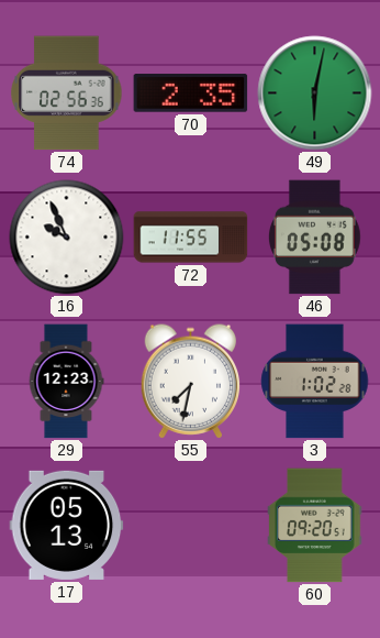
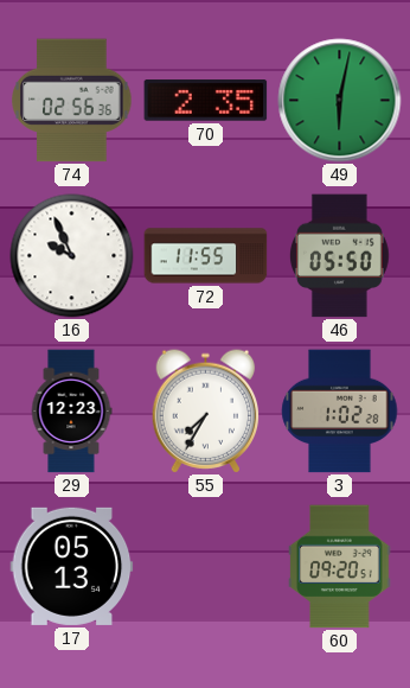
46: 05:08 -> 05:50
55: 7:32 -> 7:35
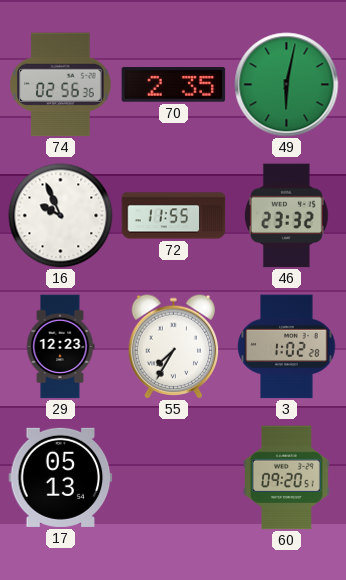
46: 05:50 -> 23:32
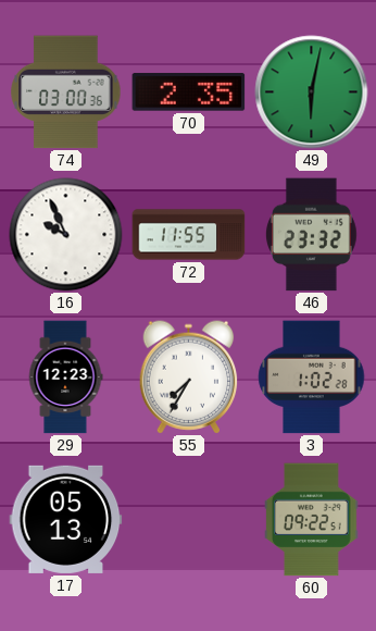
74: 02:56 -> 03:00
60: 09:20 -> 09:22
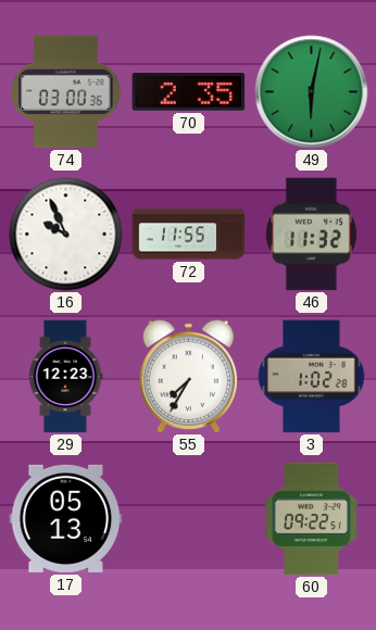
46: 23:32 -> 11:32
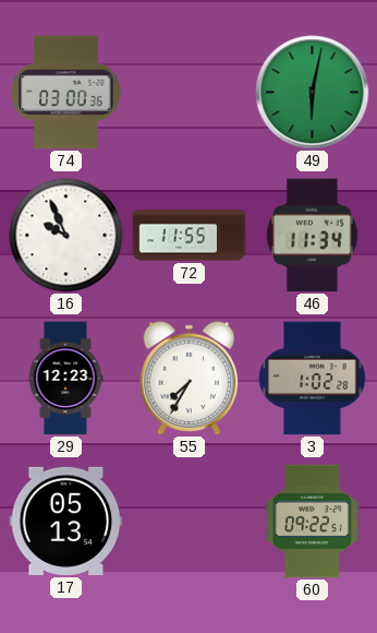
70: 2:35 -> none
46: 11:32 -> 11:34
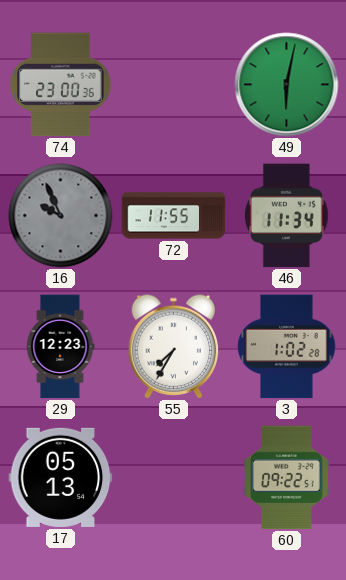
74: 03:00 -> 23:00
16 dial: white -> grey
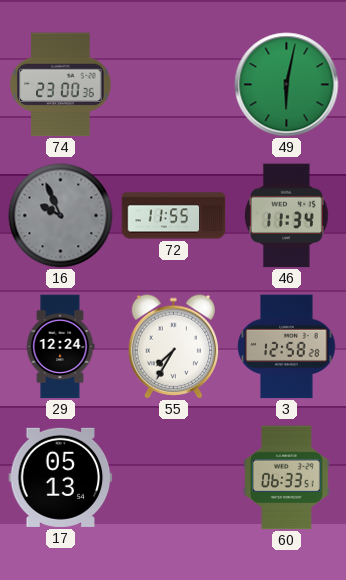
29: 12:23 -> 12:24
3: 1:02 -> 12:58
60: 09:22 -> 06:33
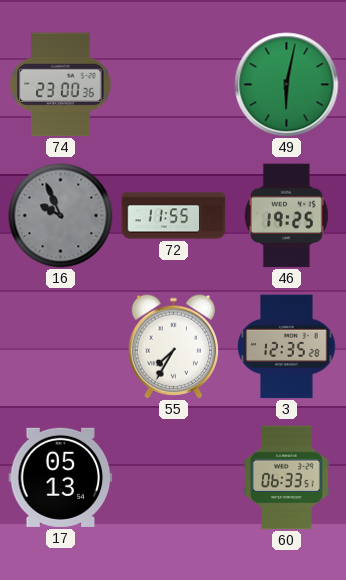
46: 11:34 -> 19:25
29: 12:24 -> none
3: 12:58 -> 12:35
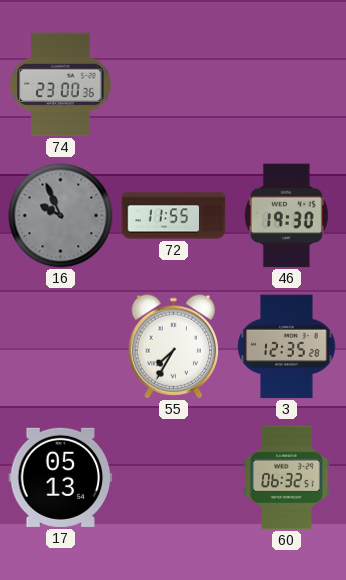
49: 6:02 -> none
46: 19:25 -> 19:30
60: 06:33 -> 06:32
